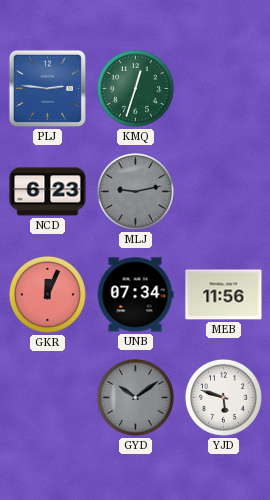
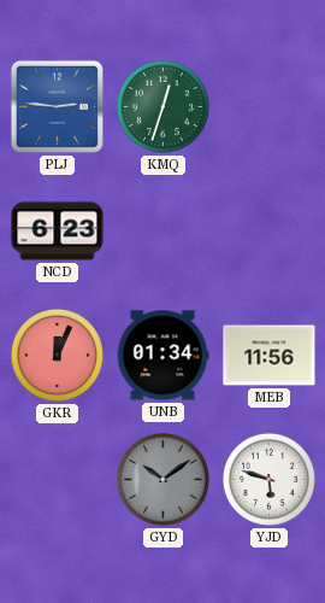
MLJ: 9:13 -> none
UNB: 07:34 -> 01:34
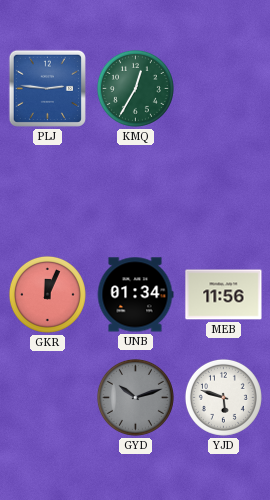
KMQ: 12:33 -> 12:35
NCD: 6:23 -> none
GYD: 10:09 -> 10:12
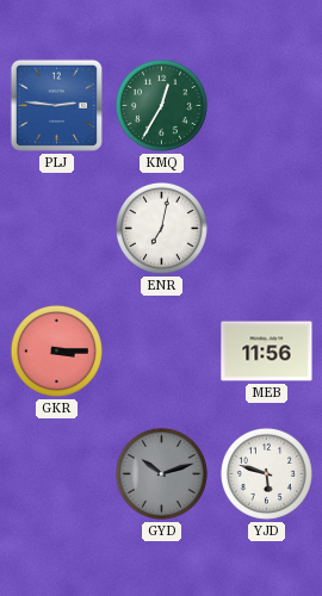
ENR: none -> 7:02
GKR: 12:04 -> 3:15
UNB: 01:34 -> none
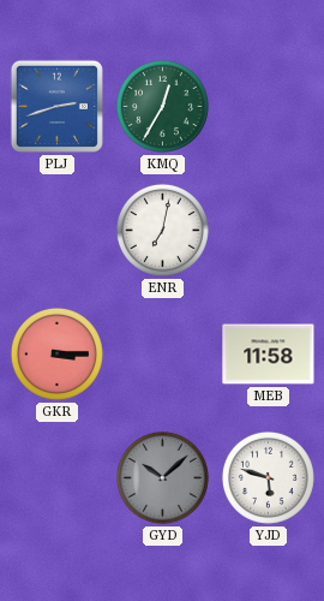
PLJ: 2:46 -> 2:42
MEB: 11:56 -> 11:58
GYD: 10:12 -> 10:08
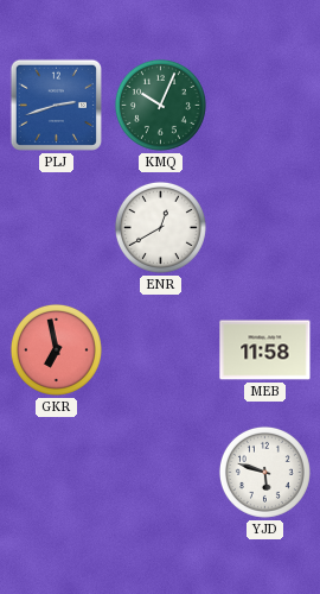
KMQ: 12:35 -> 10:04
ENR: 7:02 -> 12:40
GKR: 3:15 -> 6:58
GYD: 10:08 -> none
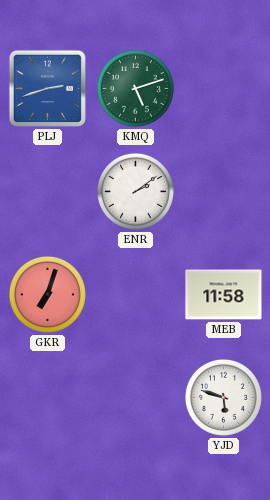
KMQ: 10:04 -> 5:12
ENR: 12:40 -> 2:09
GKR: 6:58 -> 7:03
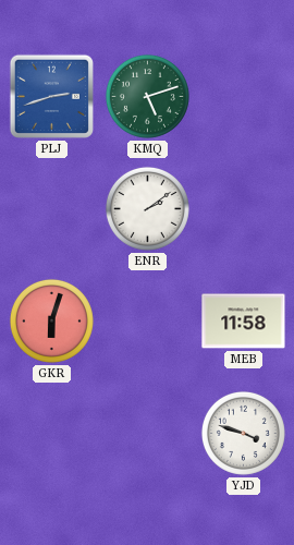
GKR: 7:03 -> 6:03
YJD: 5:48 -> 3:48
